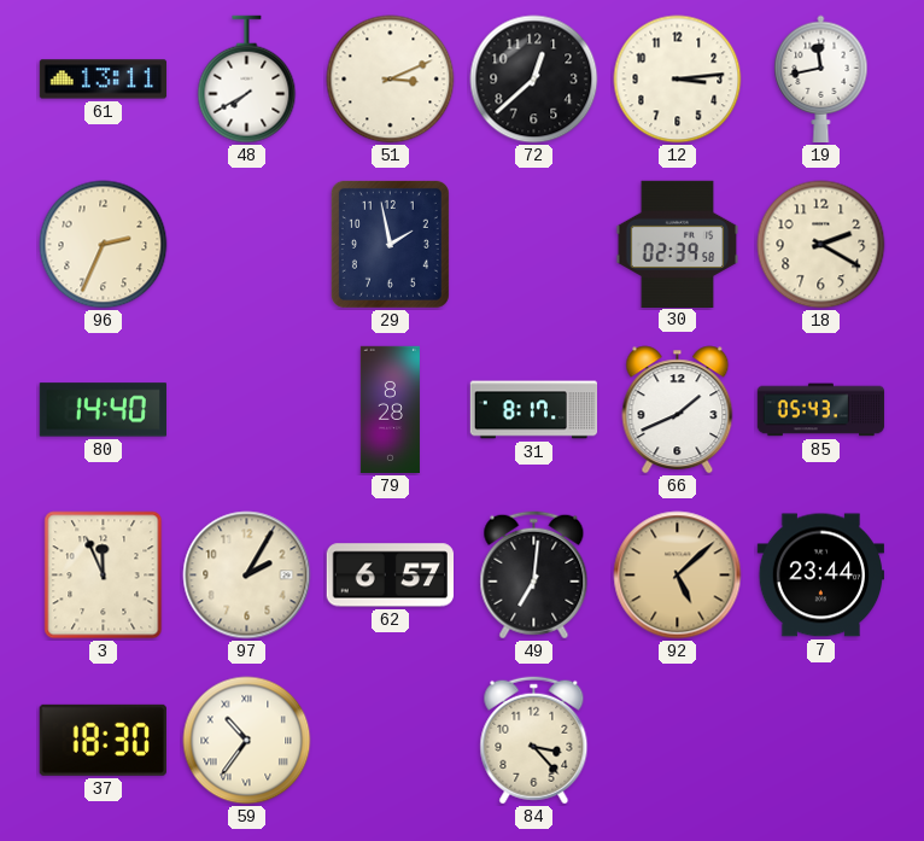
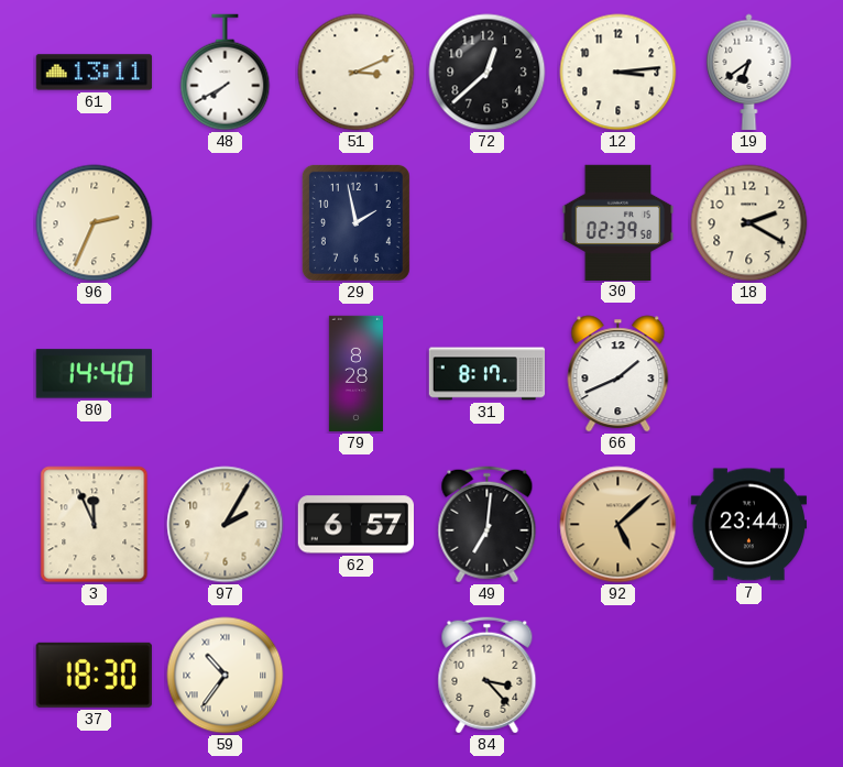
19: 11:43 -> 6:39
85: 05:43 -> none
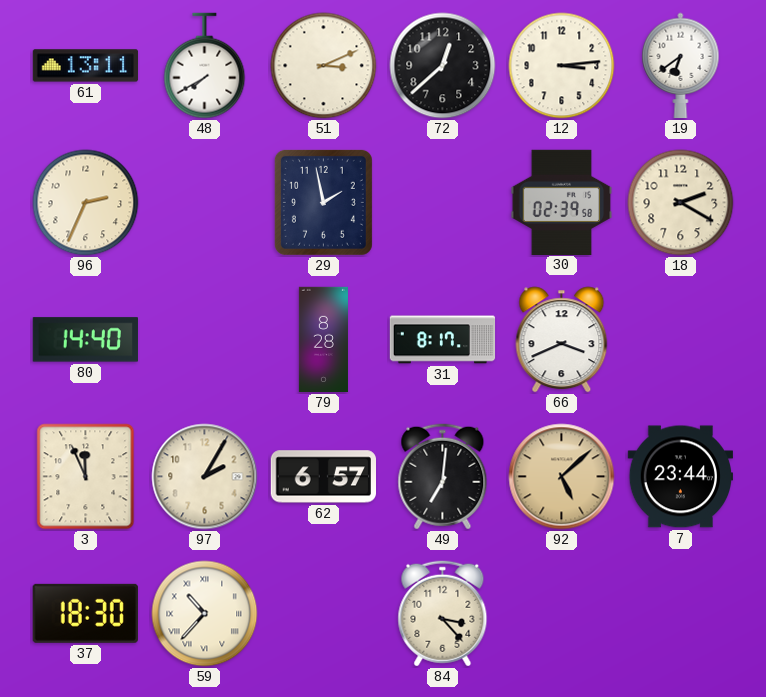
66: 1:41 -> 3:41
59: 10:36 -> 10:37
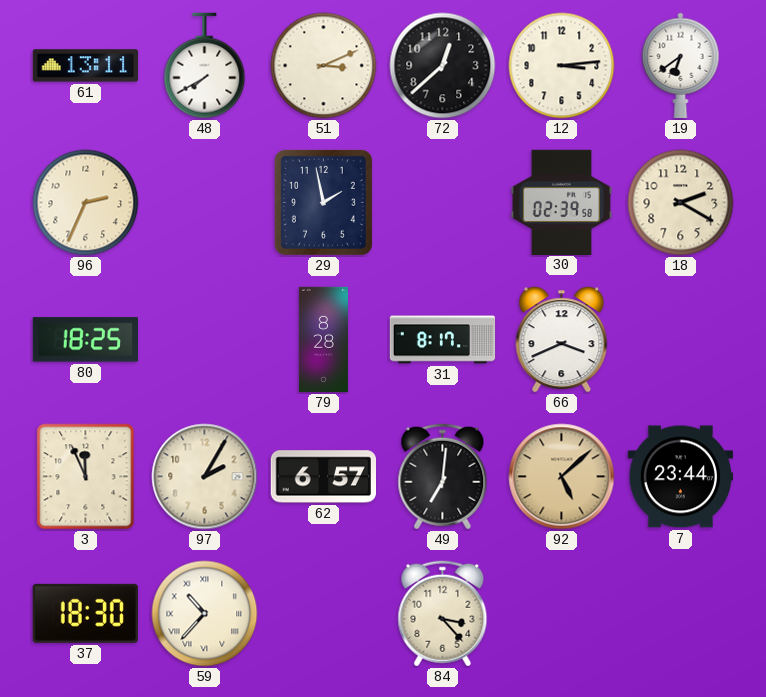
80: 14:40 -> 18:25
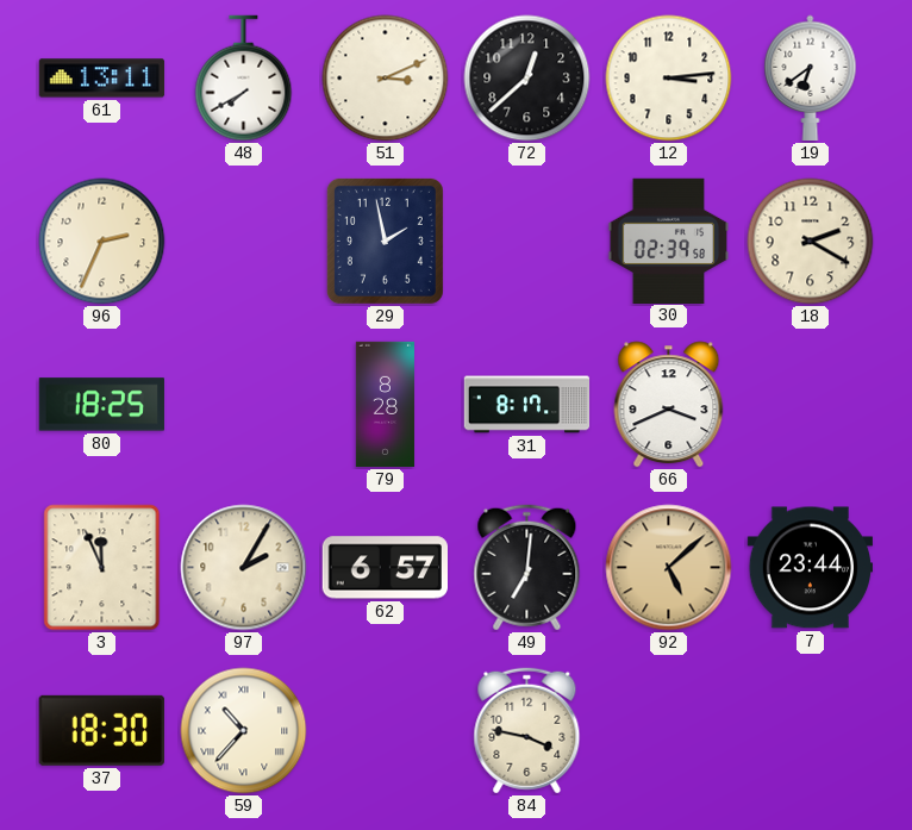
84: 3:23 -> 3:47
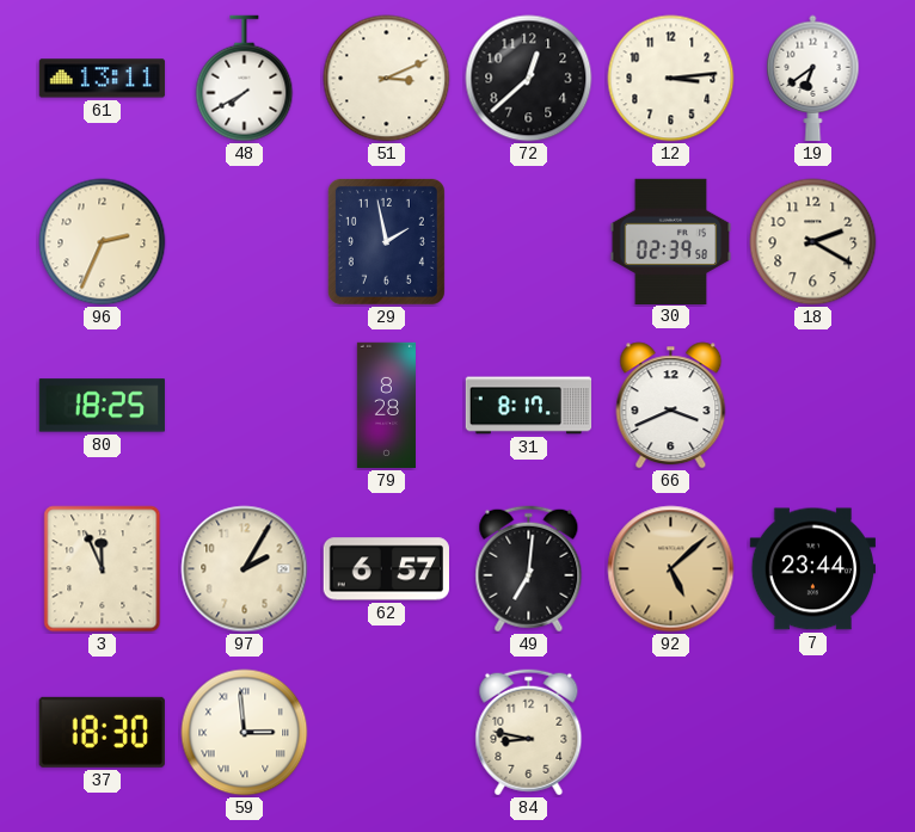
59: 10:37 -> 2:59
84: 3:47 -> 8:47
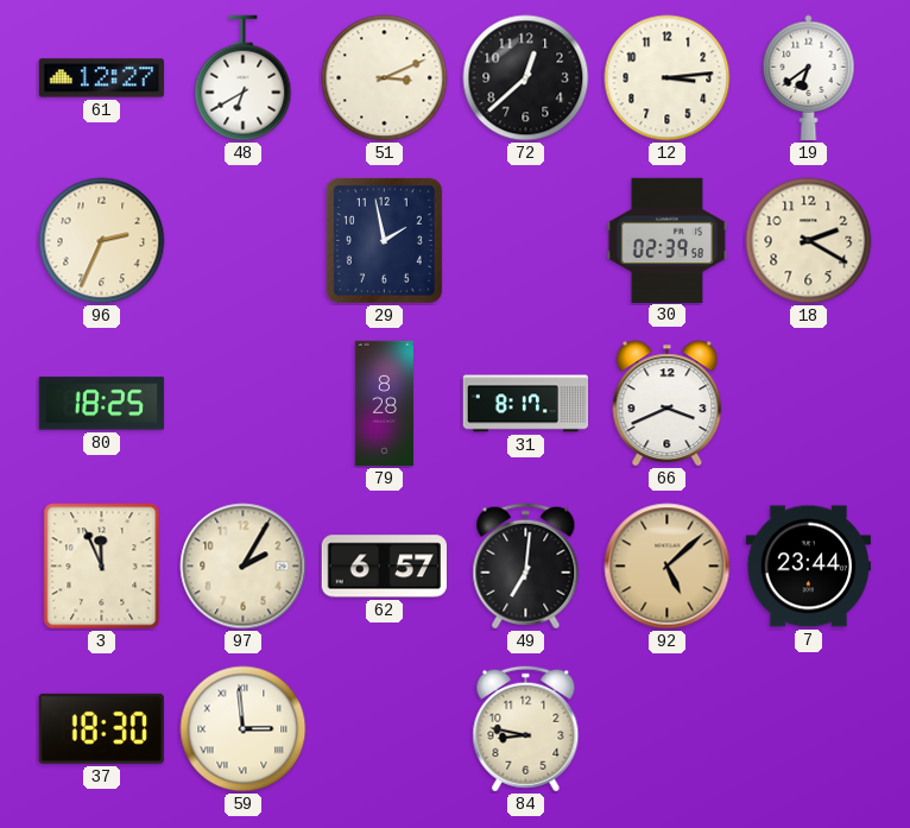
61: 13:11 -> 12:27
48: 7:40 -> 6:40
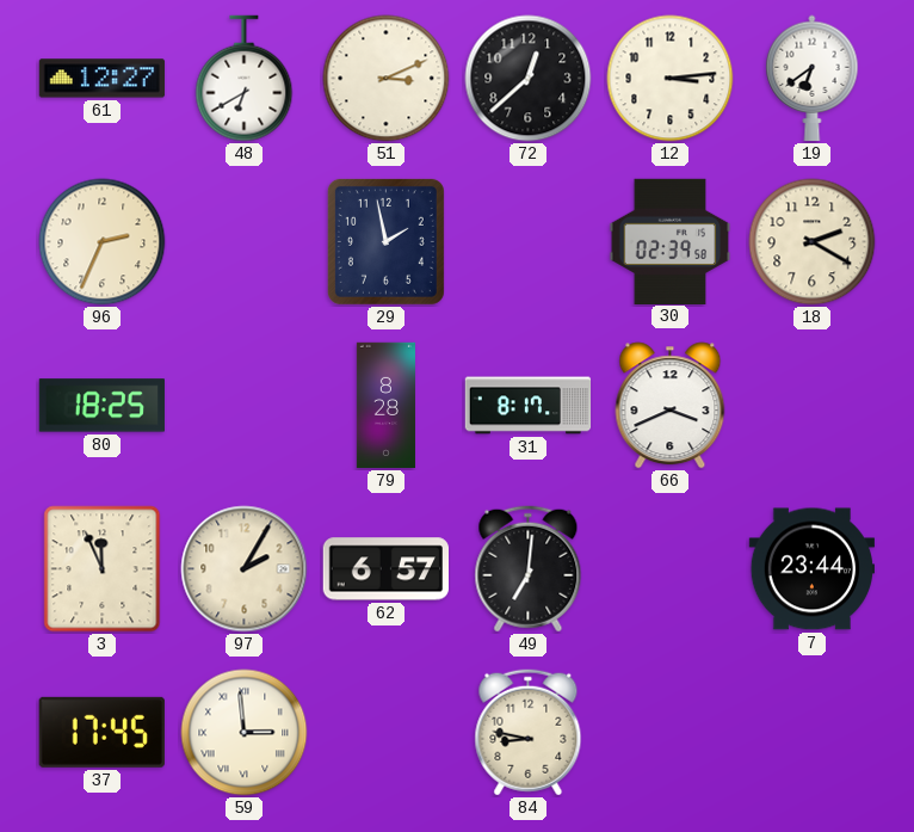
92: 5:08 -> none
37: 18:30 -> 17:45
